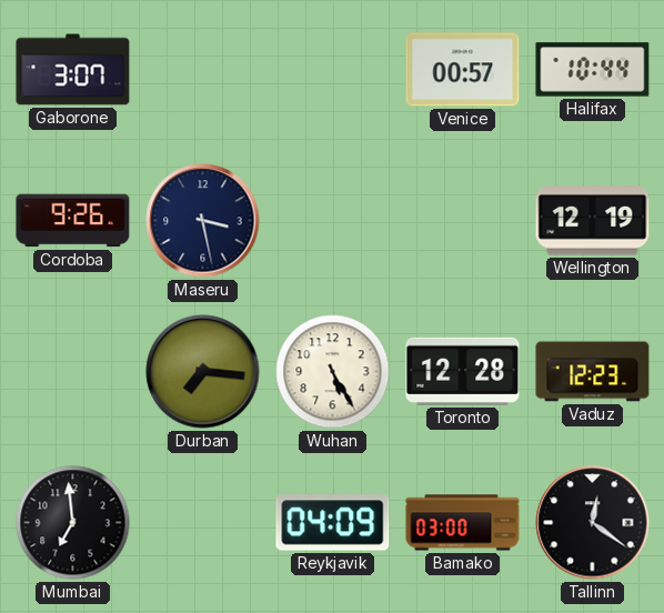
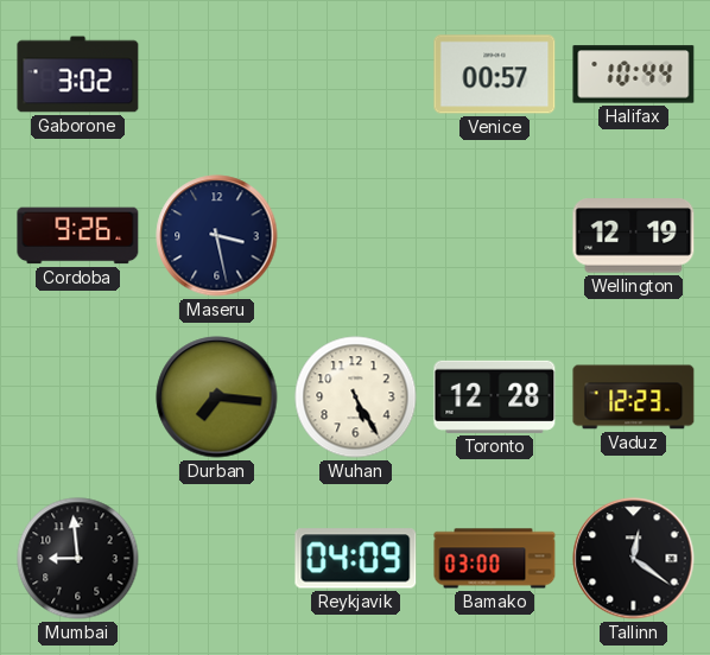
Gaborone: 3:07 -> 3:02
Mumbai: 6:59 -> 8:59
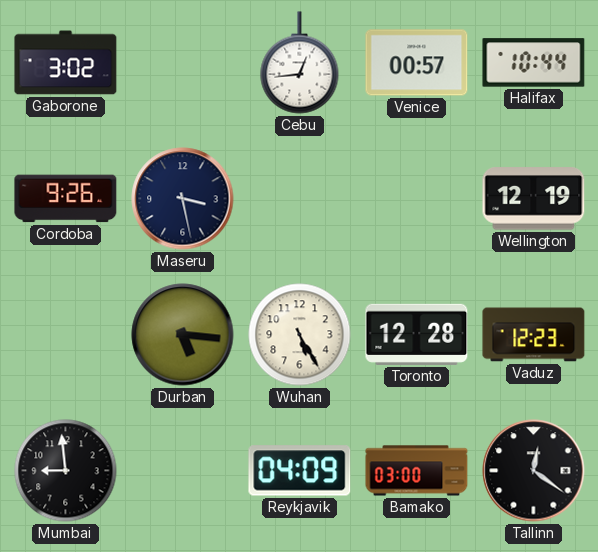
Cebu: none -> 12:44
Durban: 7:16 -> 5:16
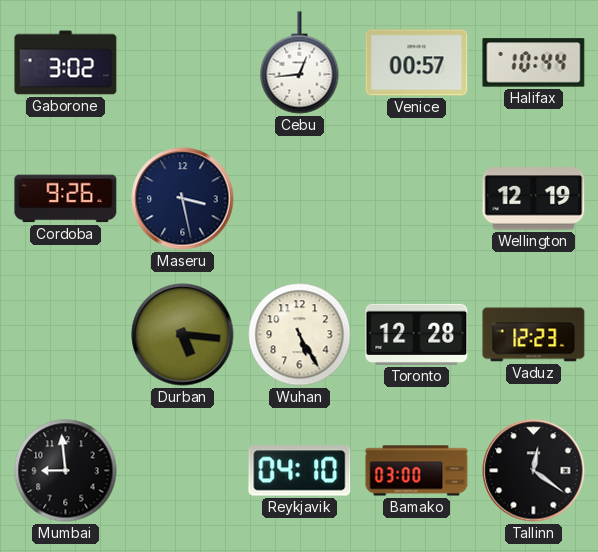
Reykjavik: 04:09 -> 04:10
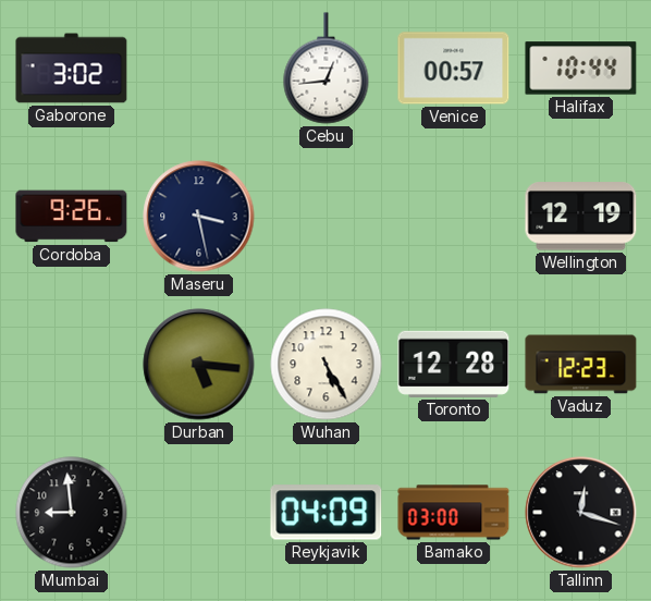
Reykjavik: 04:10 -> 04:09
Tallinn: 12:21 -> 12:18
